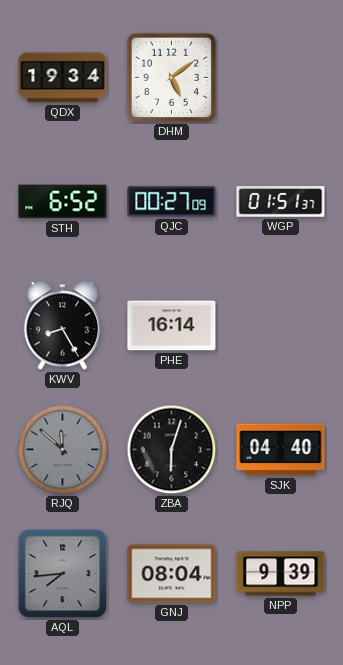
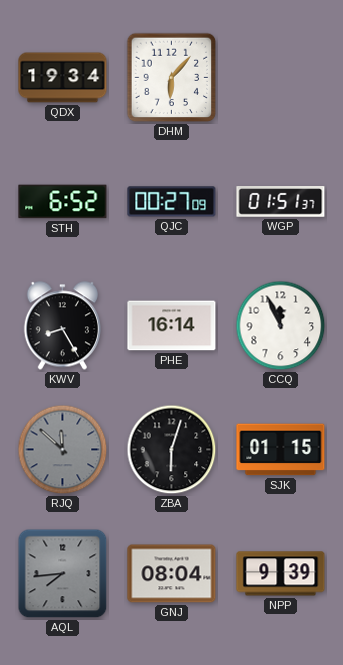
DHM: 5:09 -> 6:07
CCQ: none -> 11:56
SJK: 04:40 -> 01:15
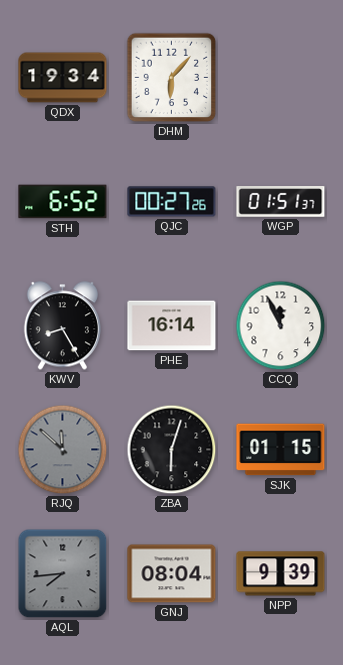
QJC: 00:27:09 -> 00:27:26
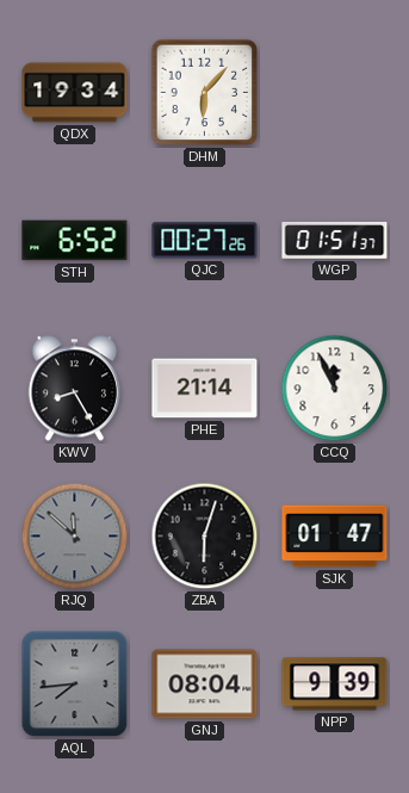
PHE: 16:14 -> 21:14
SJK: 01:15 -> 01:47
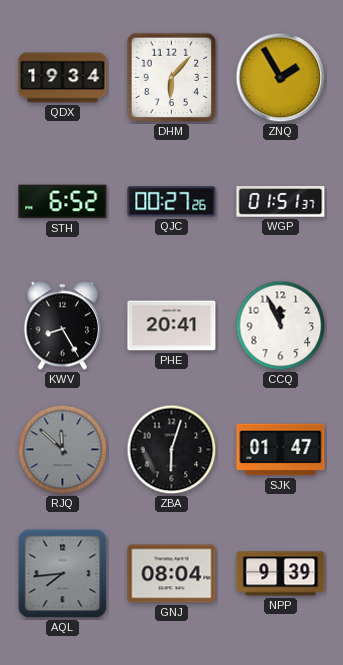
ZNQ: none -> 1:55
PHE: 21:14 -> 20:41
